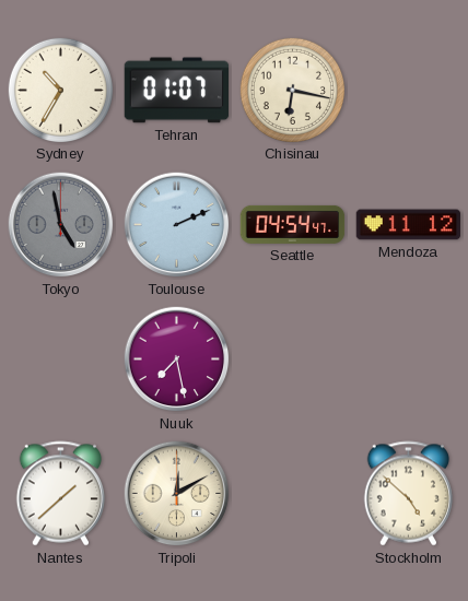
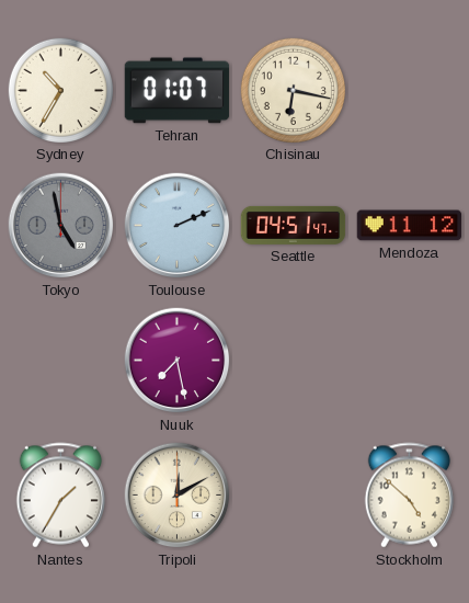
Seattle: 04:54 -> 04:51
Nantes: 1:38 -> 1:35
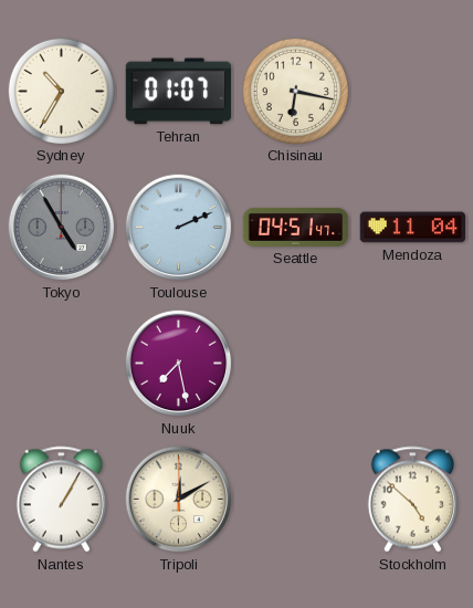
Tokyo: 4:58 -> 4:55
Mendoza: 11:12 -> 11:04
Nantes: 1:35 -> 1:05
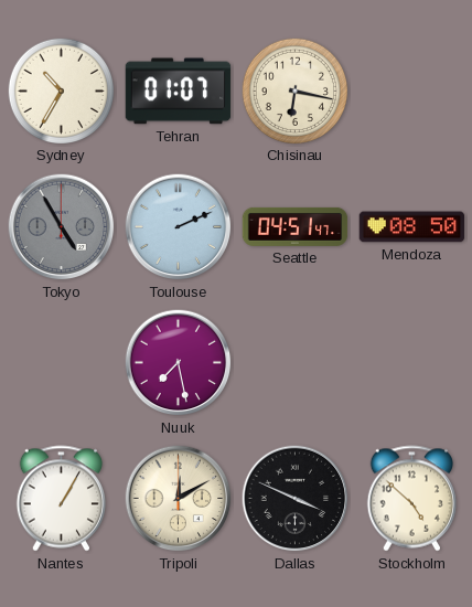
Mendoza: 11:04 -> 08:50
Dallas: none -> 3:49
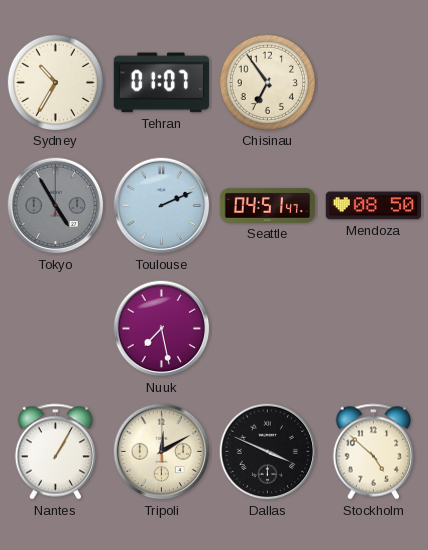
Chisinau: 6:17 -> 6:54
